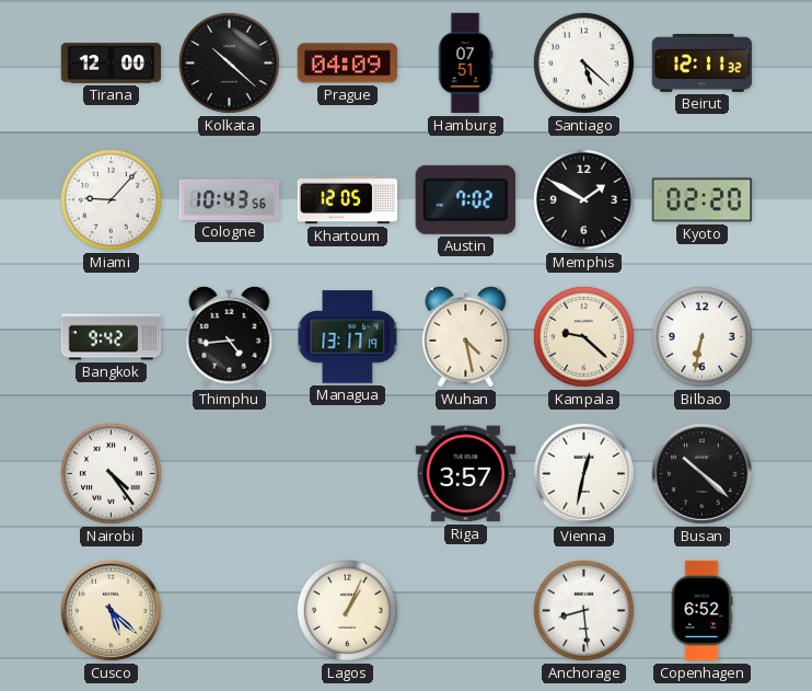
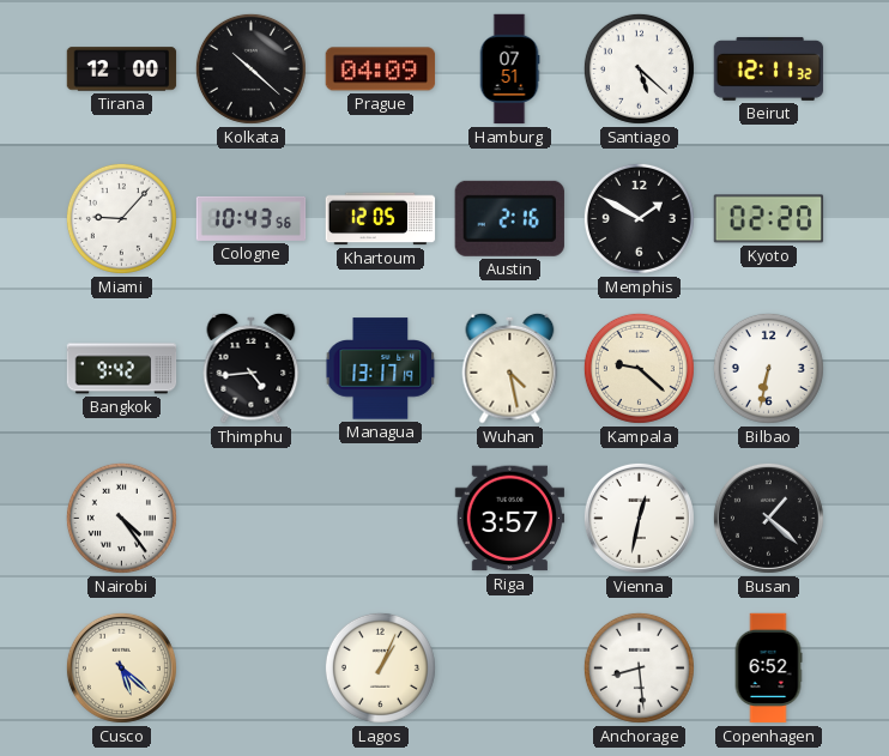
Austin: 7:02 -> 2:16
Busan: 10:22 -> 1:22
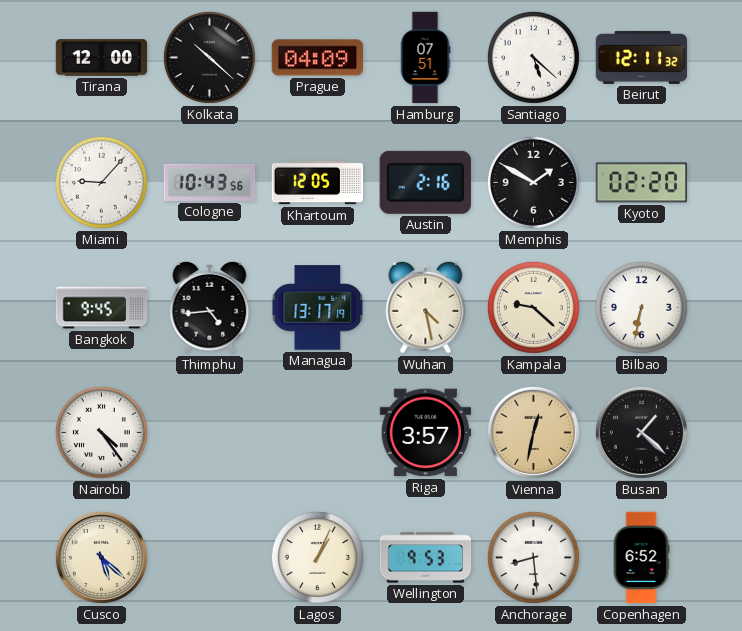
Bangkok: 9:42 -> 9:45
Vienna dial: white -> champagne
Wellington: none -> 9:53
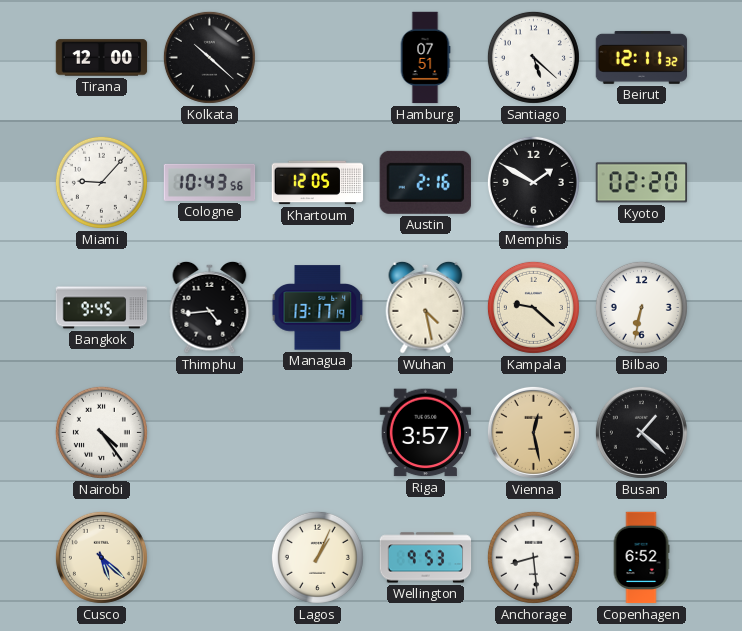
Prague: 04:09 -> none
Vienna: 12:32 -> 12:28
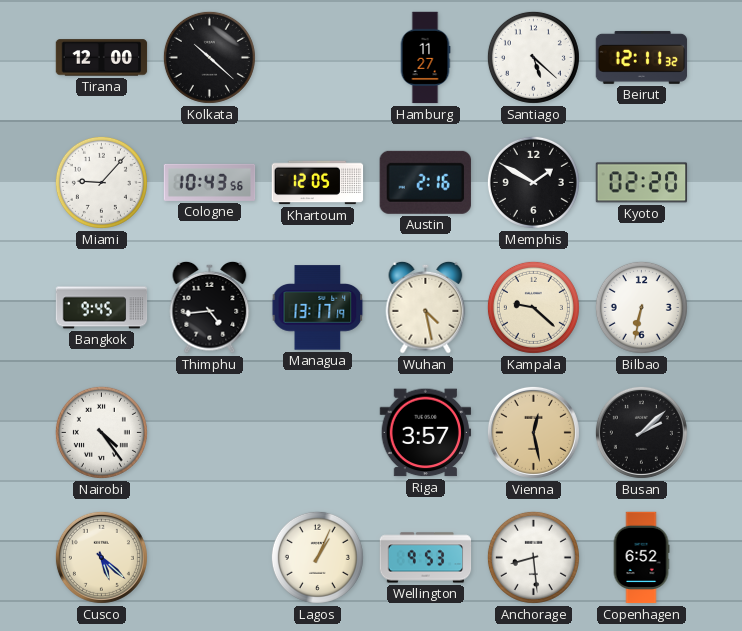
Hamburg: 07:51 -> 11:27
Busan: 1:22 -> 2:08
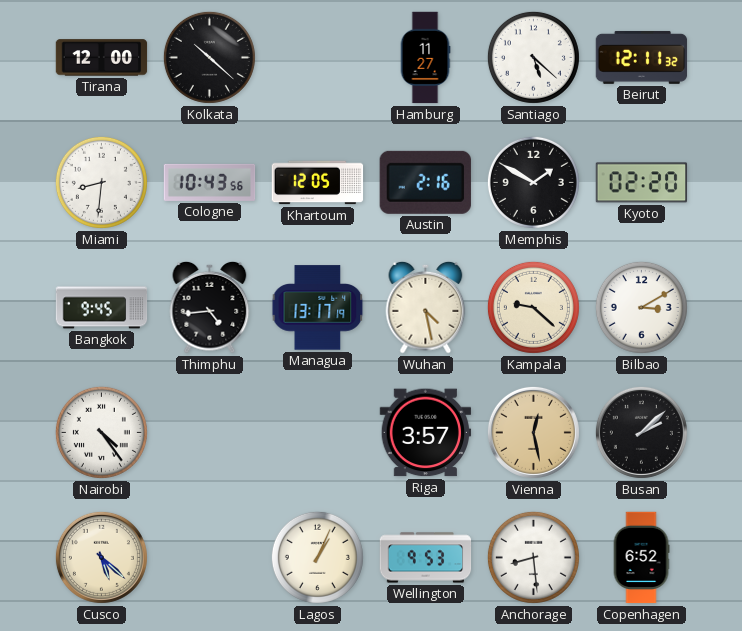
Miami: 9:07 -> 8:31
Bilbao: 6:32 -> 3:10
